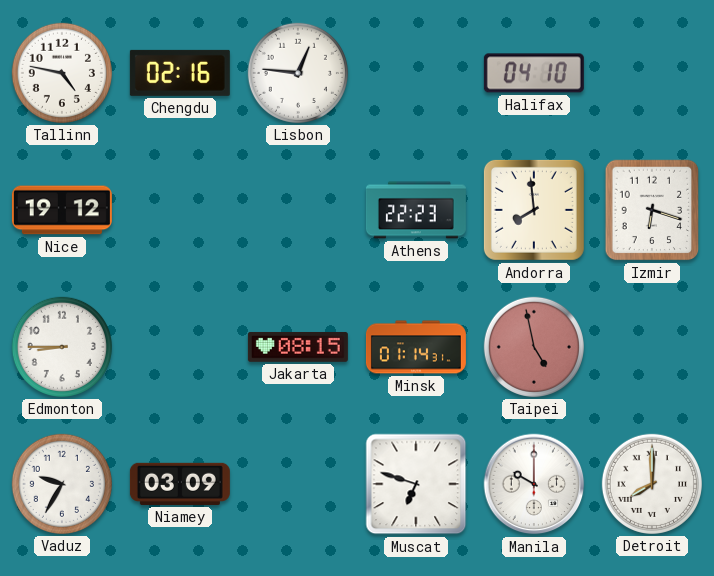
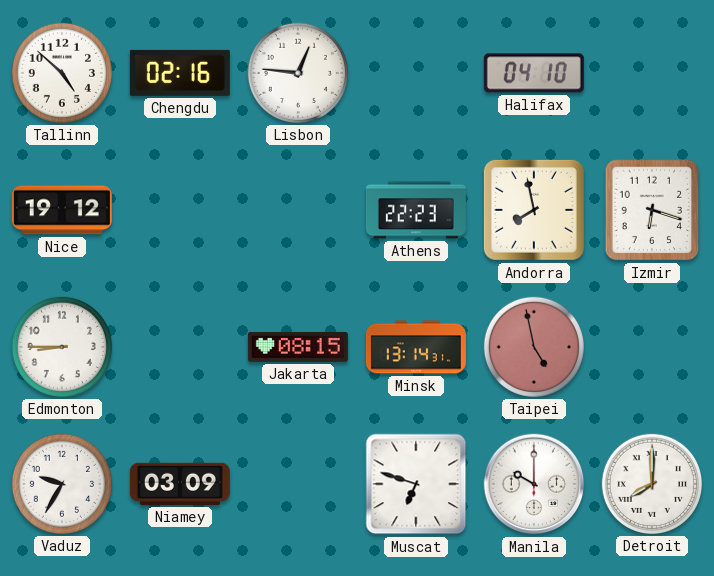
Tallinn: 4:47 -> 4:52
Andorra: 7:59 -> 7:58
Minsk: 01:14 -> 13:14
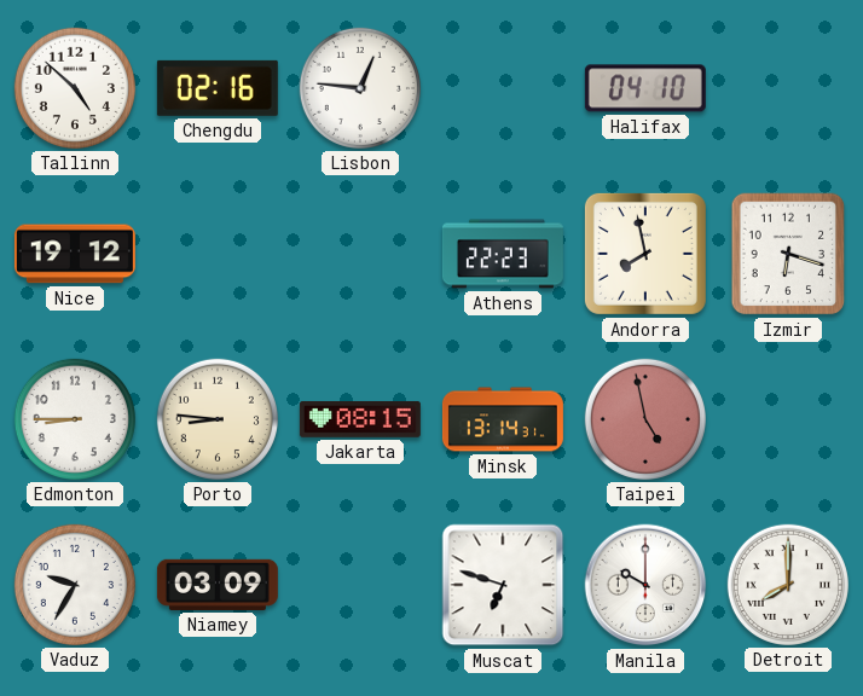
Porto: none -> 8:46
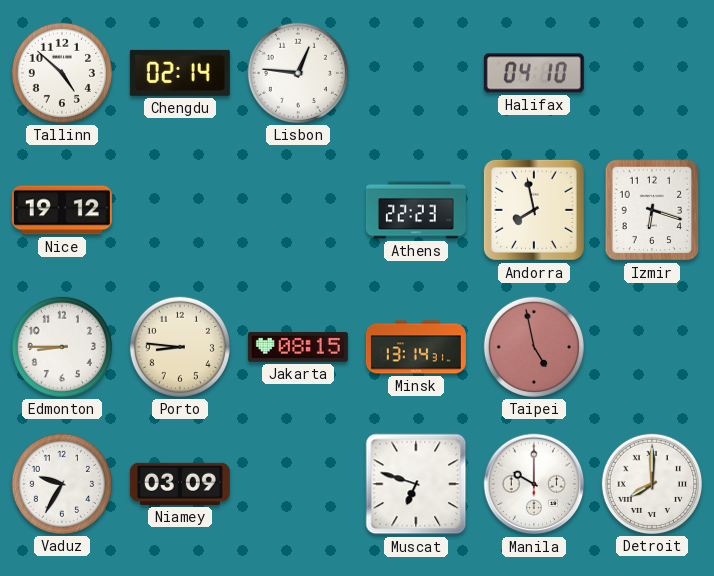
Chengdu: 02:16 -> 02:14
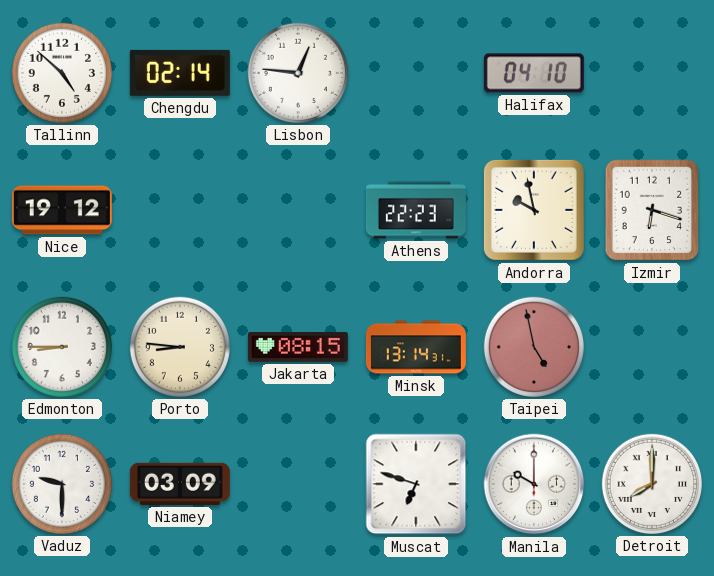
Andorra: 7:58 -> 9:58
Vaduz: 9:35 -> 9:30
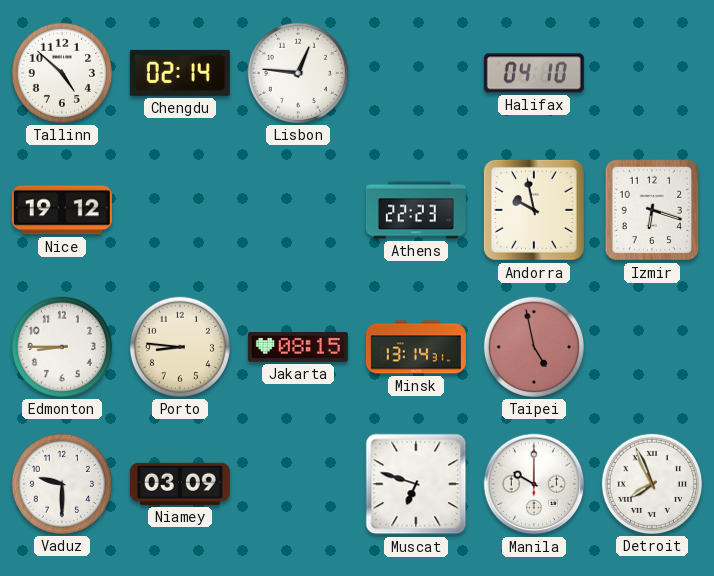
Detroit: 8:00 -> 7:56
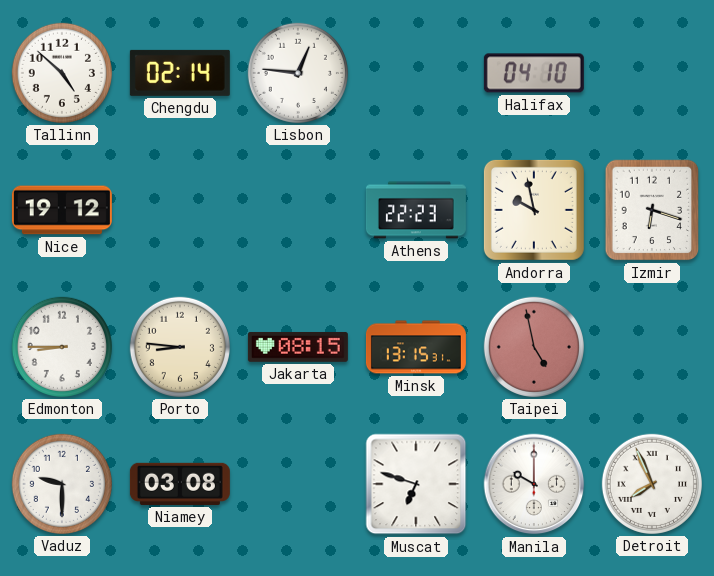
Minsk: 13:14 -> 13:15
Niamey: 03:09 -> 03:08
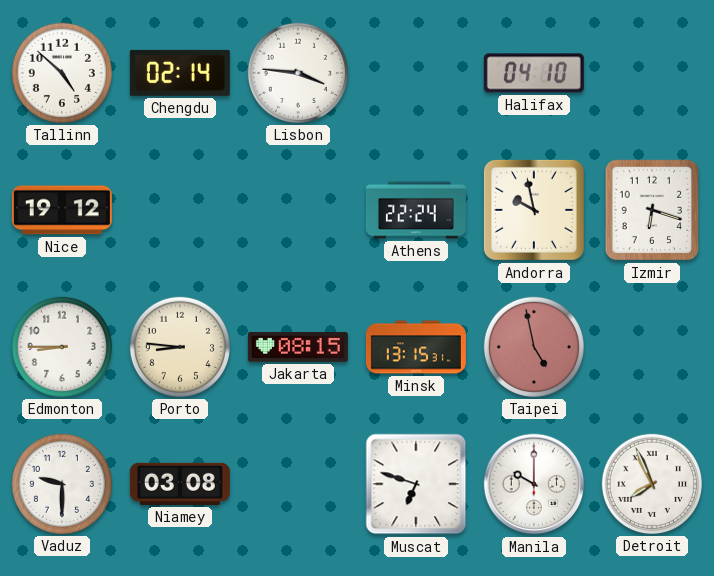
Lisbon: 12:46 -> 3:46
Athens: 22:23 -> 22:24
